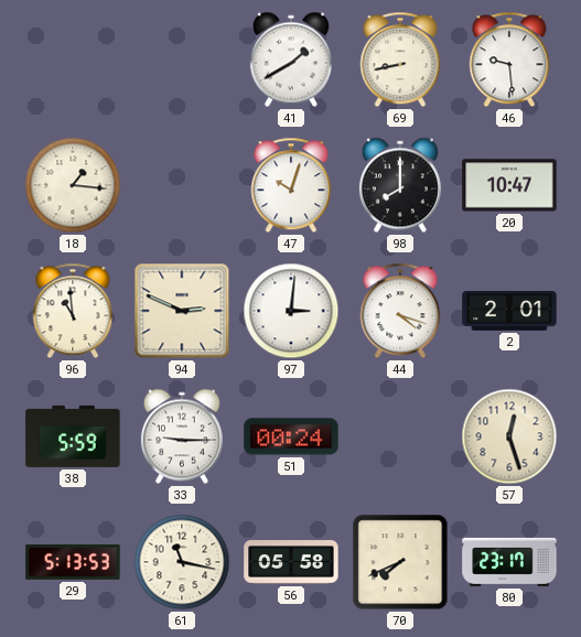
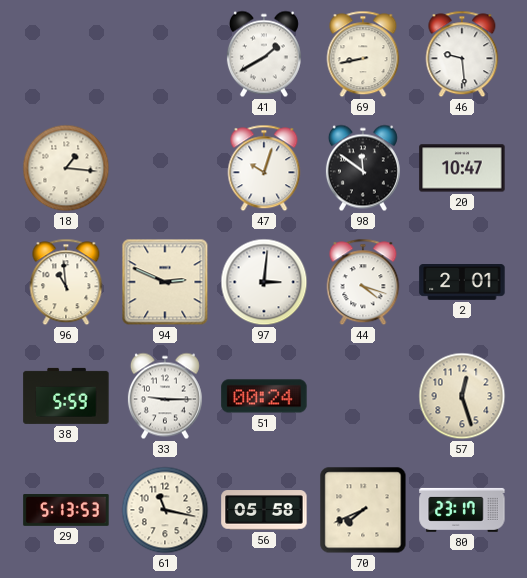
98: 8:00 -> 11:51
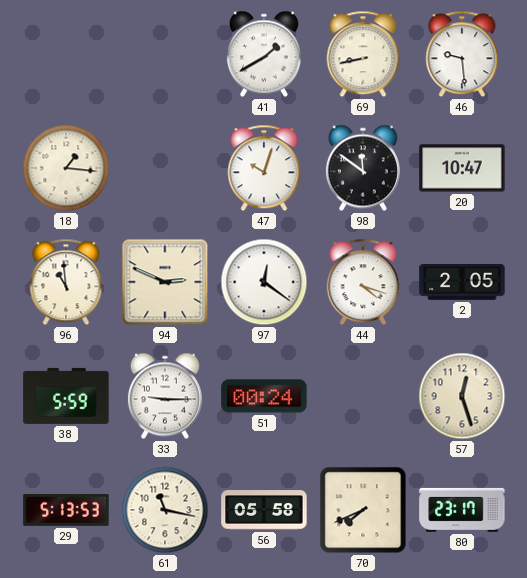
97: 3:01 -> 12:21
2: 2:01 -> 2:05
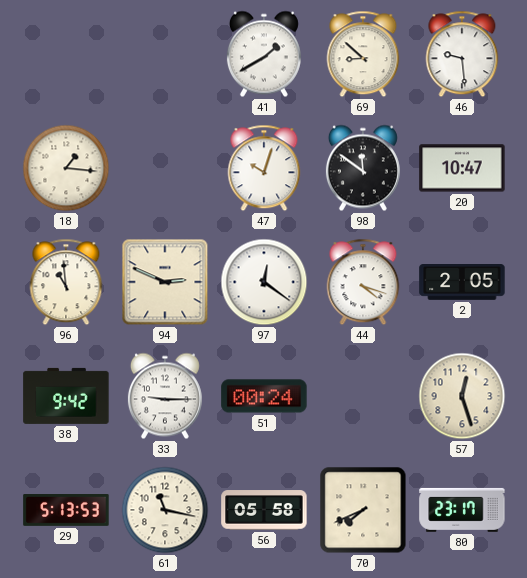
69: 8:43 -> 8:52
38: 5:59 -> 9:42
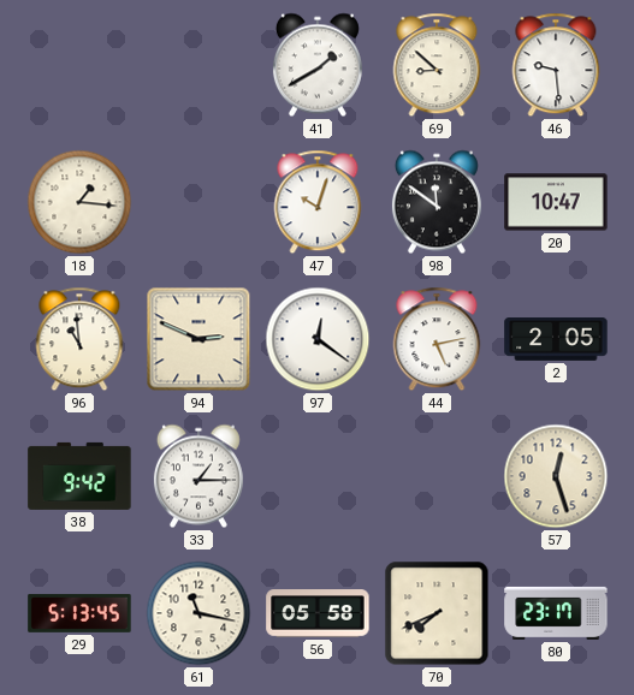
44: 4:18 -> 5:13
33: 9:15 -> 1:15
51: 00:24 -> none
29: 5:13:53 -> 5:13:45
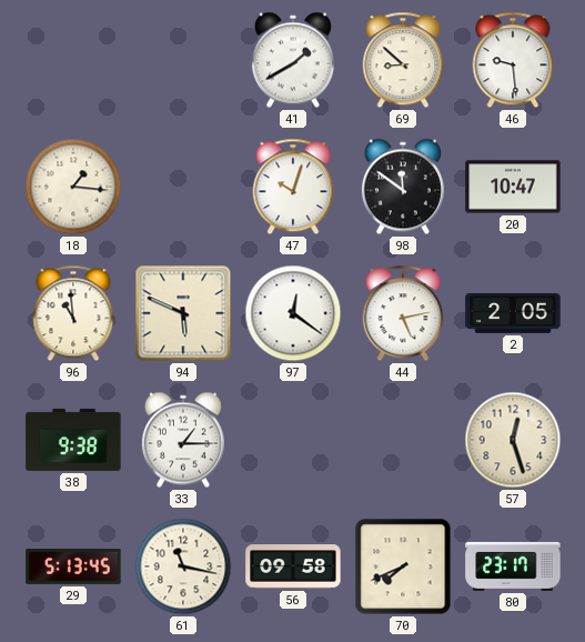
94: 2:49 -> 5:49
38: 9:42 -> 9:38
56: 05:58 -> 09:58
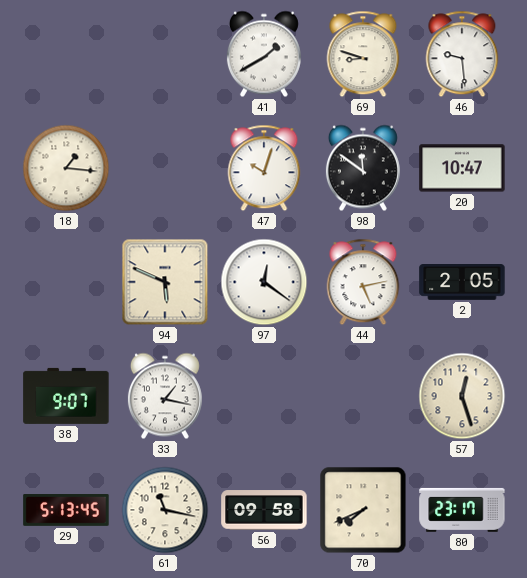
69: 8:52 -> 8:48
96: 10:59 -> none
38: 9:38 -> 9:07
33: 1:15 -> 1:17
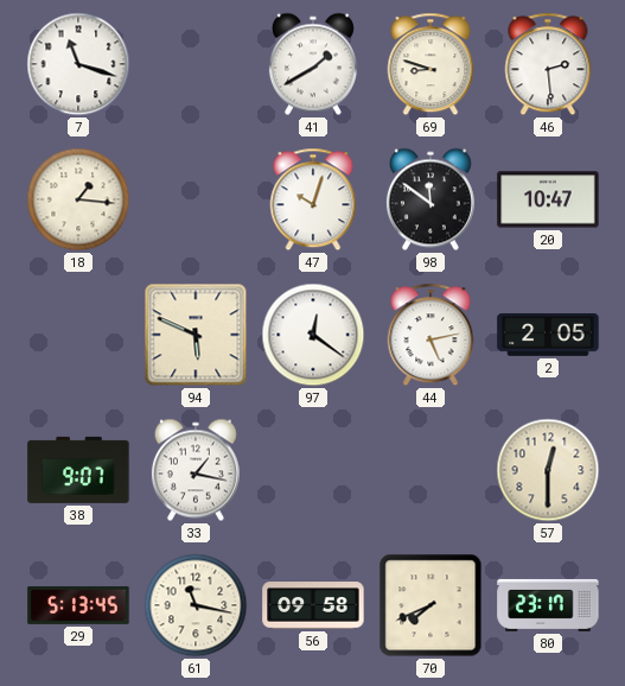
7: none -> 11:18
46: 9:29 -> 2:29
57: 12:27 -> 12:30
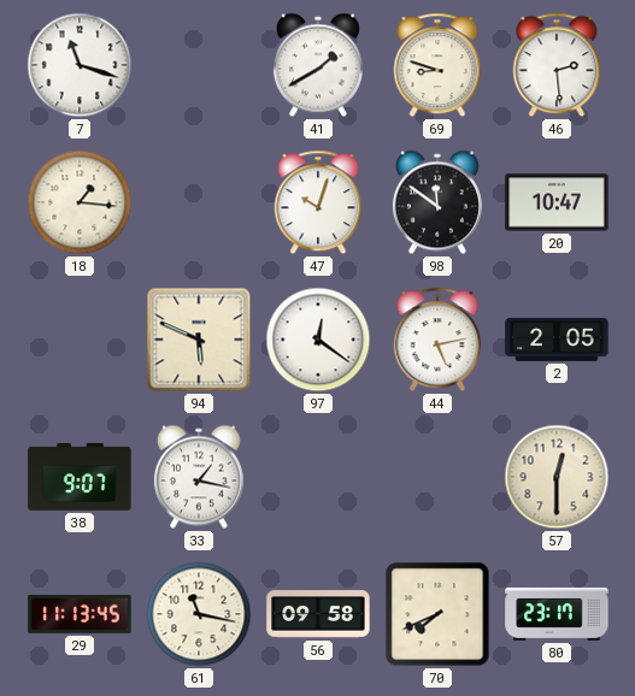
29: 5:13 -> 11:13
